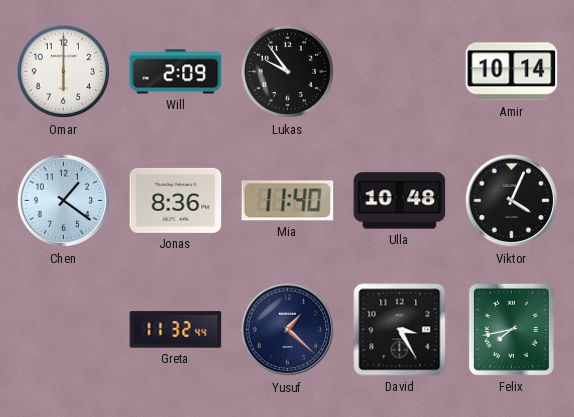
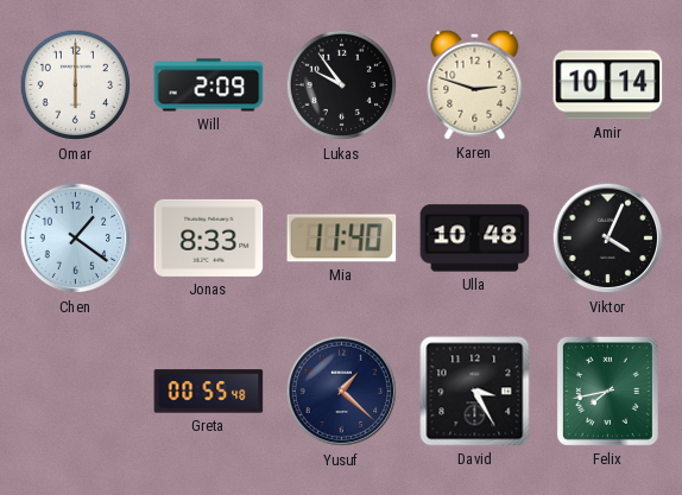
Karen: none -> 2:48
Jonas: 8:36 -> 8:33
Greta: 11:32 -> 00:55
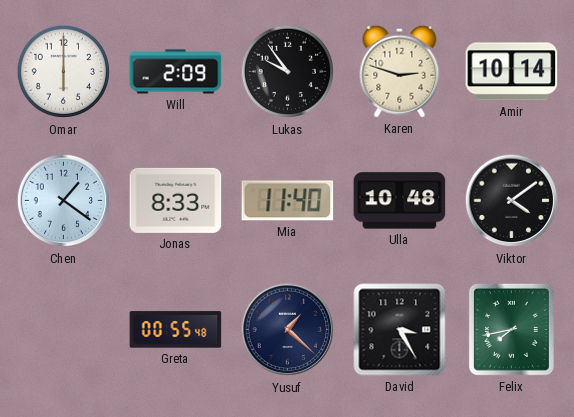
Viktor: 4:04 -> 4:09
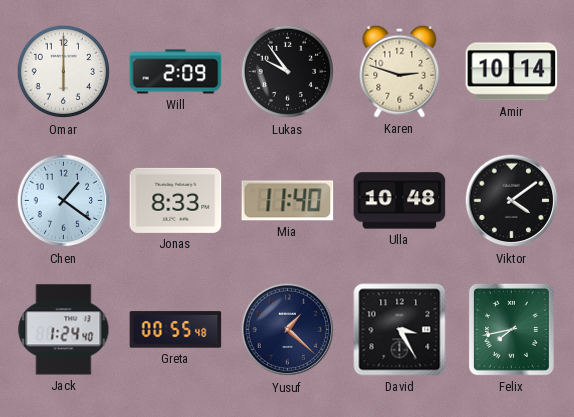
Jack: none -> 1:24
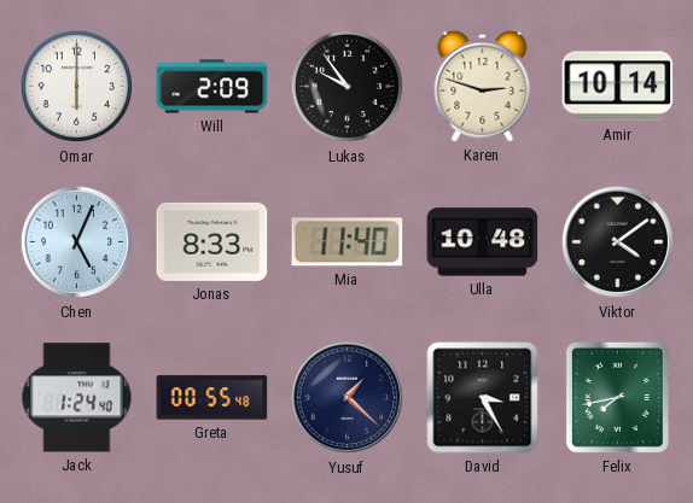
Chen: 1:21 -> 5:04
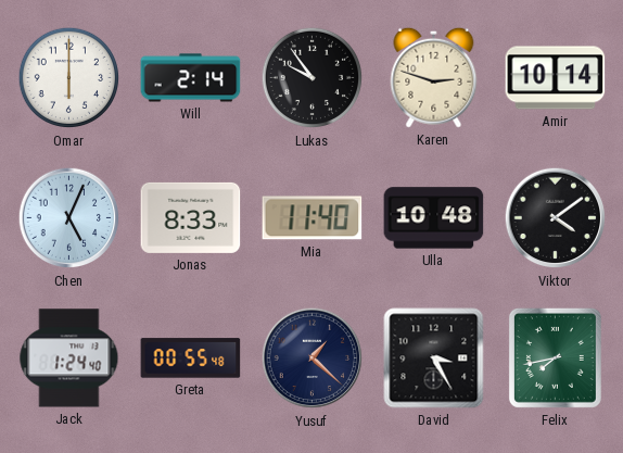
Will: 2:09 -> 2:14
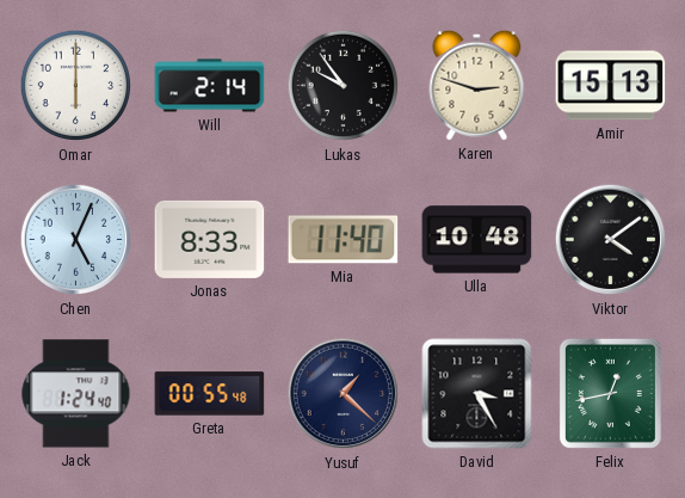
Amir: 10:14 -> 15:13
Felix: 7:43 -> 12:43
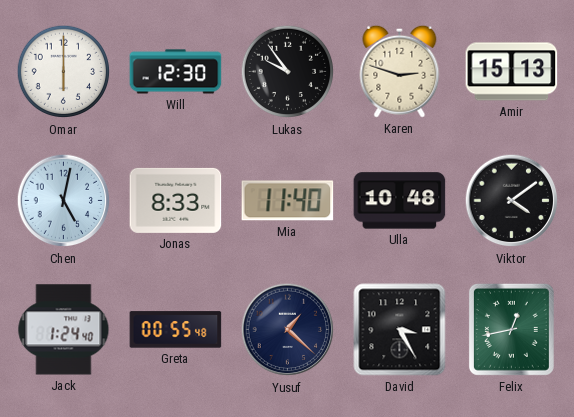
Will: 2:14 -> 12:30
Chen: 5:04 -> 5:02
